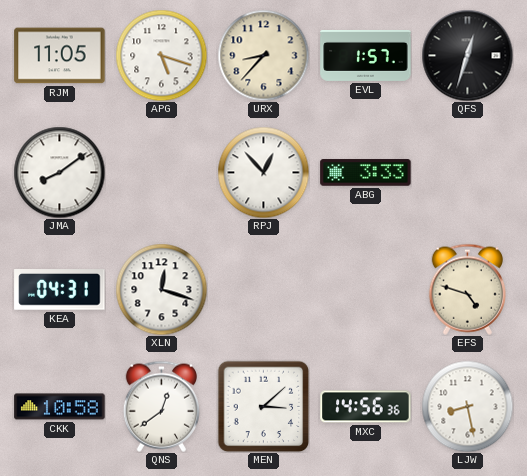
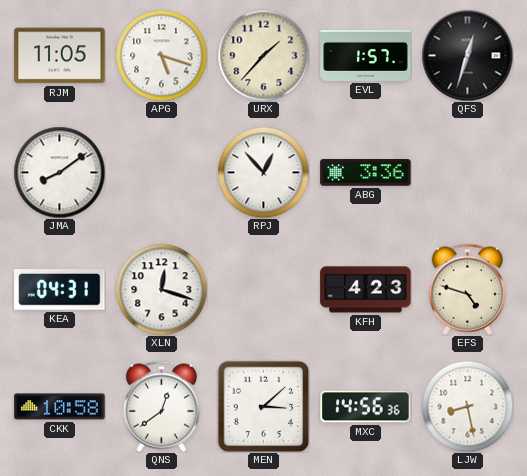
URX: 8:37 -> 1:37
ABG: 3:33 -> 3:36
KFH: none -> 4:23
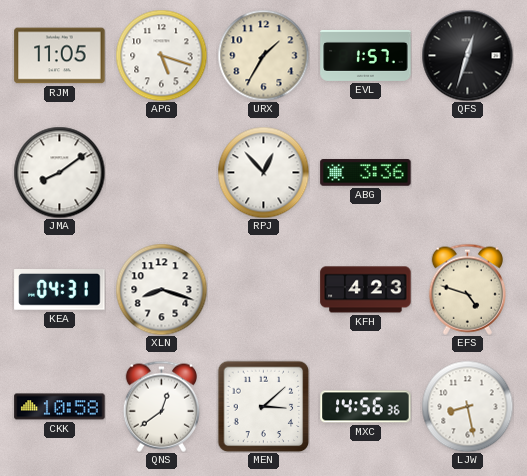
URX: 1:37 -> 1:35
XLN: 12:18 -> 8:18
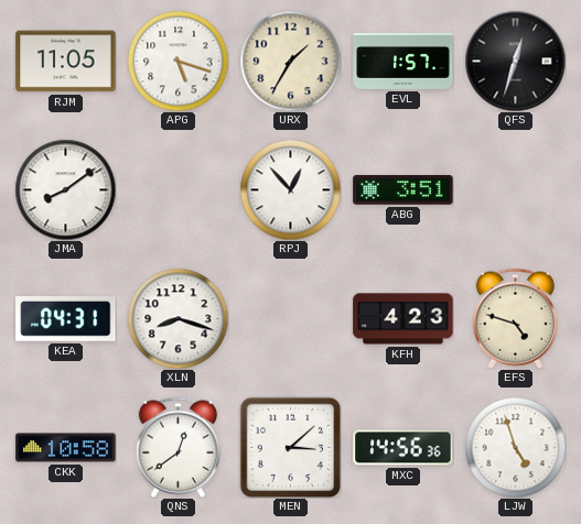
ABG: 3:36 -> 3:51
LJW: 8:28 -> 4:57
